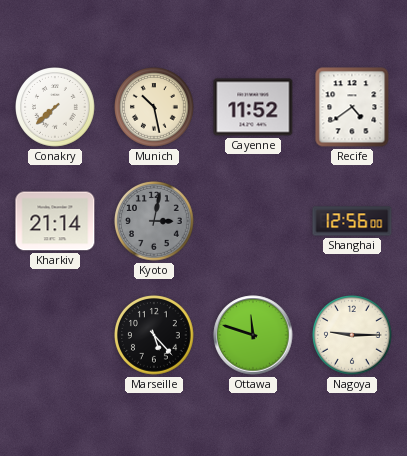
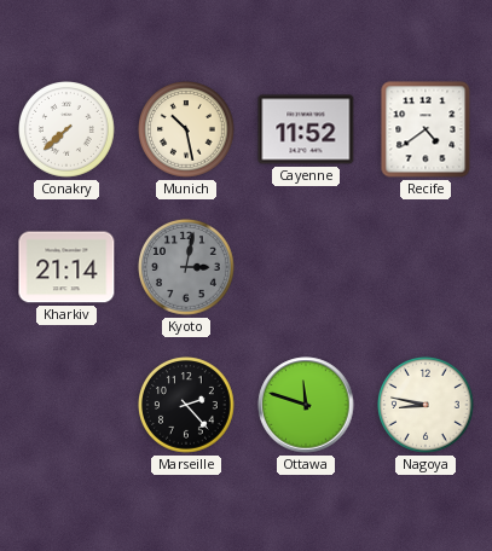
Shanghai: 12:56 -> none
Marseille: 5:23 -> 2:23
Nagoya: 9:15 -> 8:47
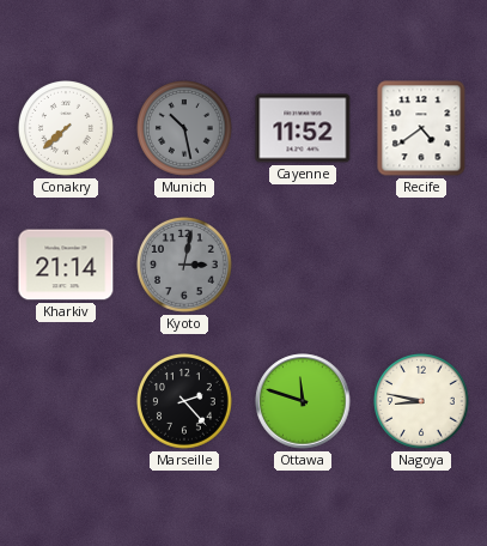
Munich dial: cream -> grey
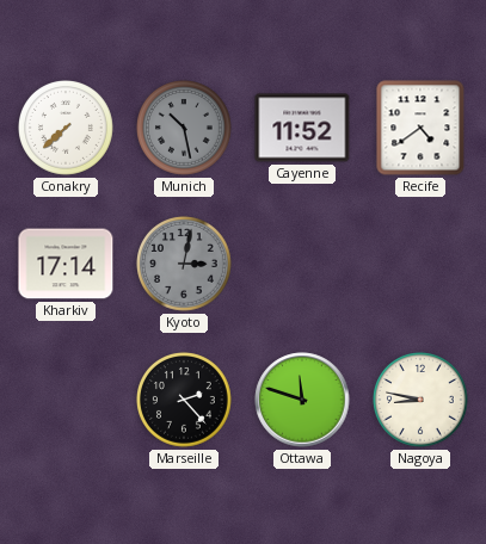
Kharkiv: 21:14 -> 17:14
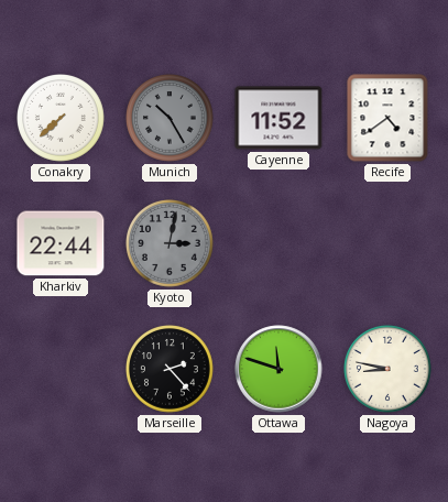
Munich: 10:28 -> 10:25
Kharkiv: 17:14 -> 22:44
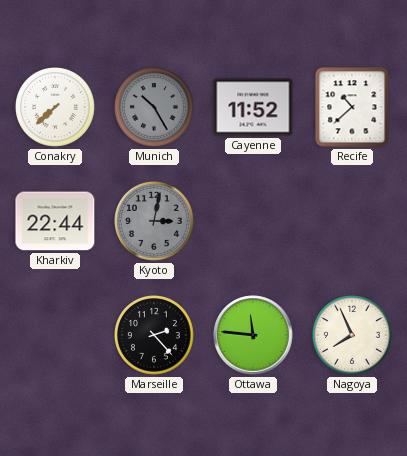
Recife: 4:39 -> 10:38
Ottawa: 11:48 -> 11:46
Nagoya: 8:47 -> 7:56
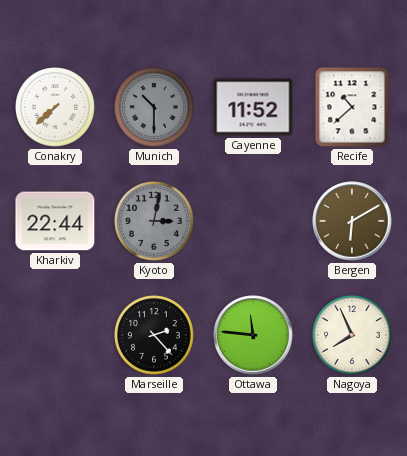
Munich: 10:25 -> 10:30
Bergen: none -> 6:10
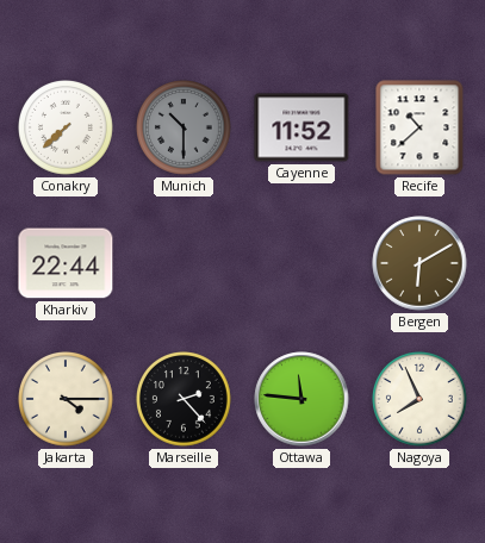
Kyoto: 3:02 -> none
Jakarta: none -> 4:15
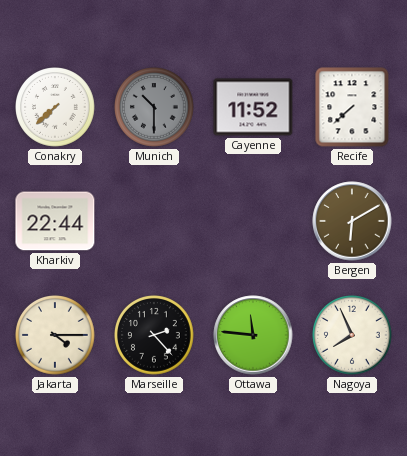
Recife: 10:38 -> 7:38
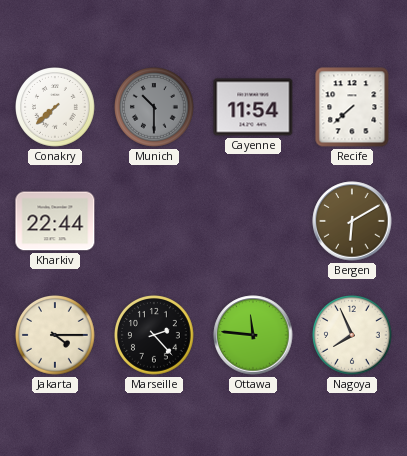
Cayenne: 11:52 -> 11:54
